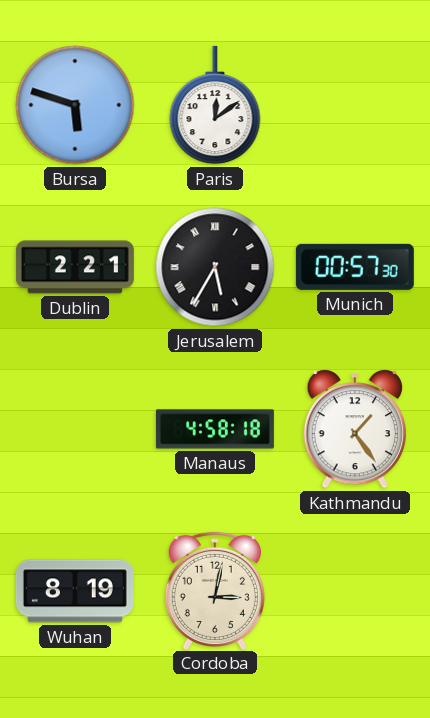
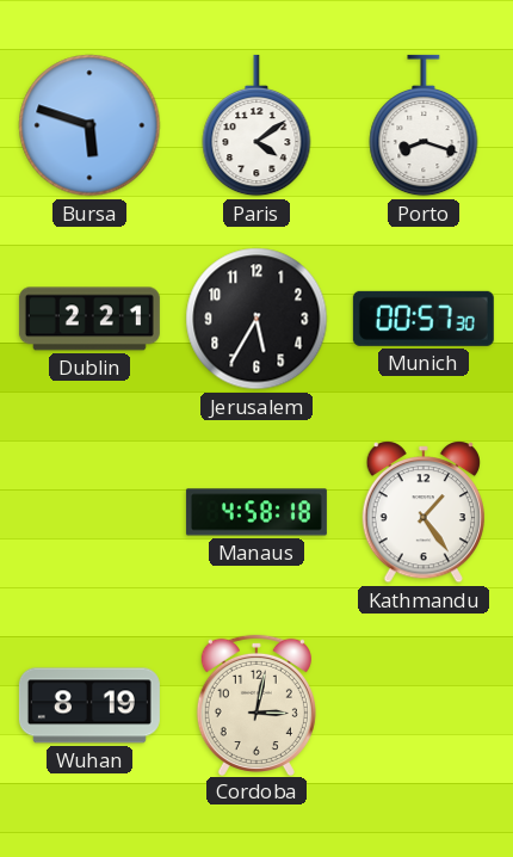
Paris: 12:09 -> 4:09
Porto: none -> 8:18
Jerusalem numerals: Roman -> Arabic
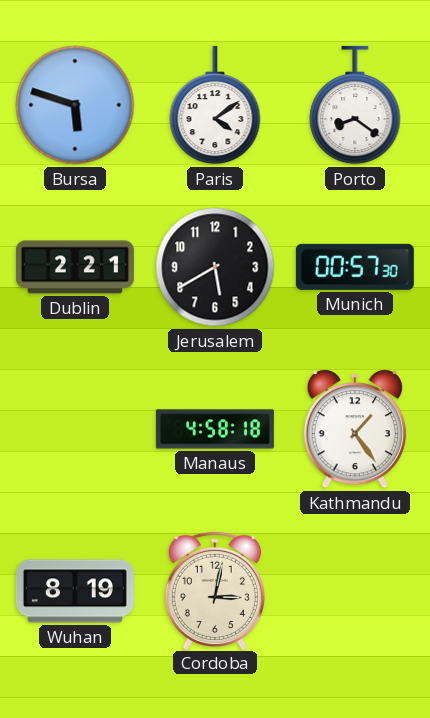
Porto: 8:18 -> 8:21
Jerusalem: 5:35 -> 5:40
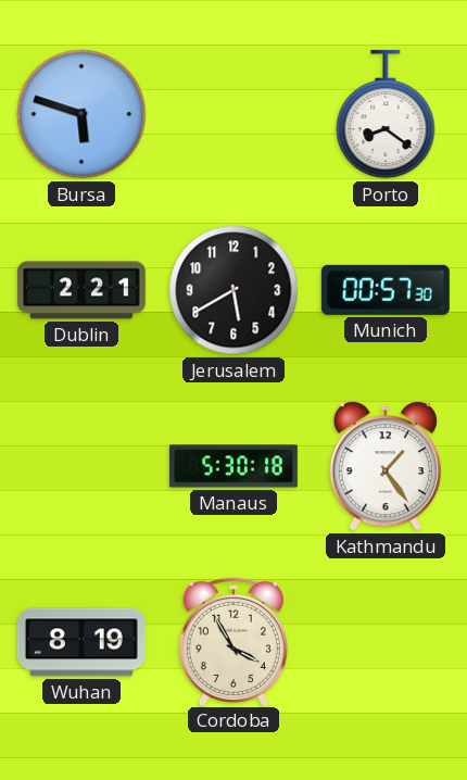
Paris: 4:09 -> none
Manaus: 4:58 -> 5:30
Cordoba: 3:02 -> 3:55
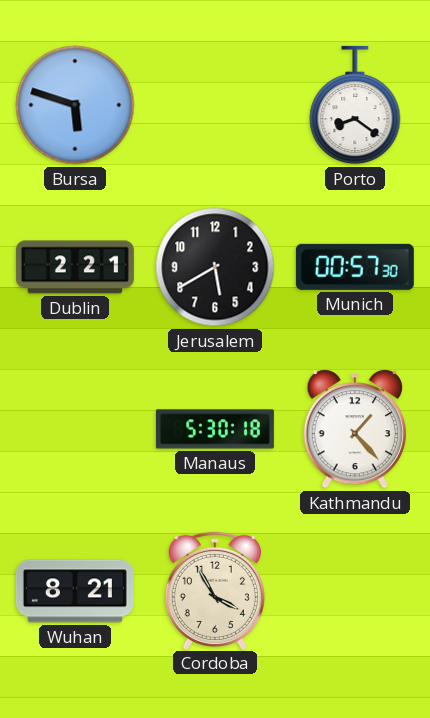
Kathmandu: 1:24 -> 1:23
Wuhan: 8:19 -> 8:21
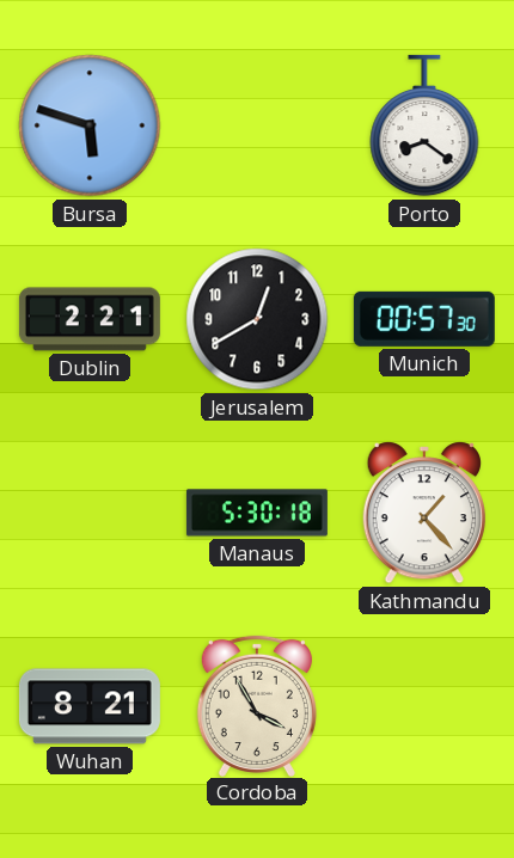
Jerusalem: 5:40 -> 12:40
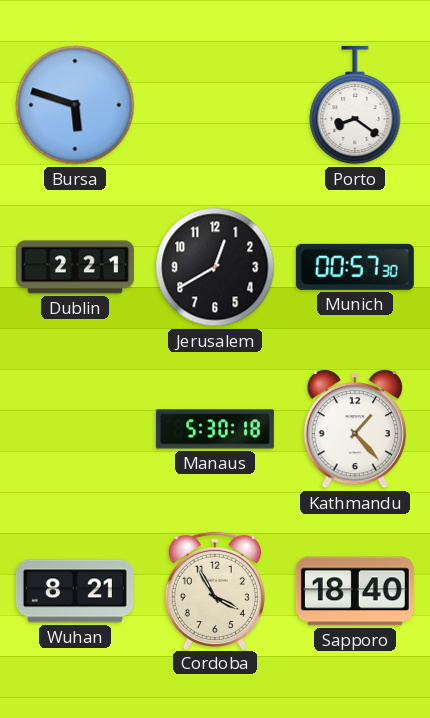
Sapporo: none -> 18:40
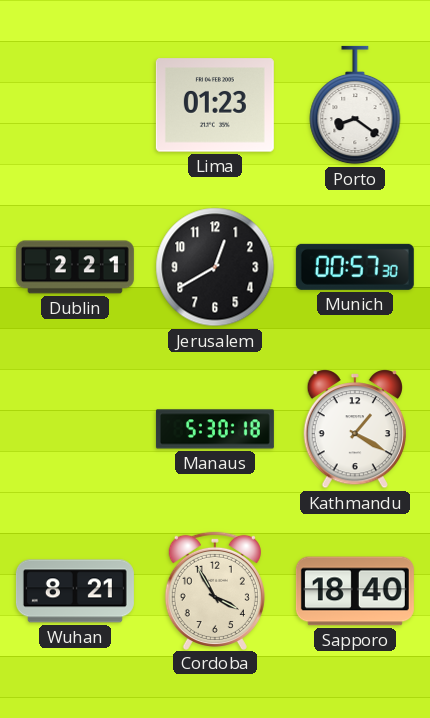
Bursa: 5:48 -> none
Lima: none -> 01:23
Kathmandu: 1:23 -> 1:20
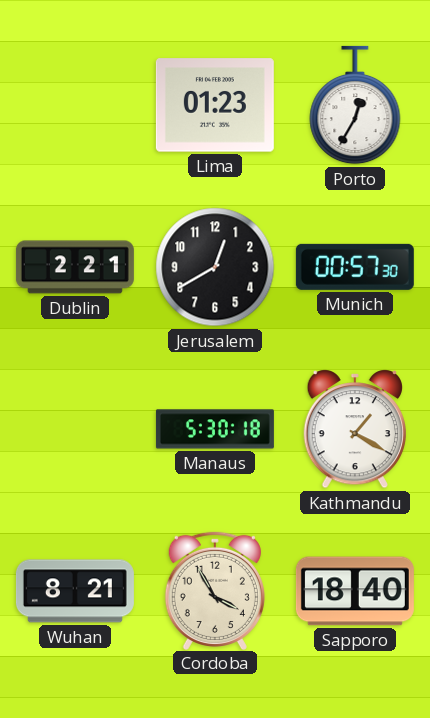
Porto: 8:21 -> 12:35
